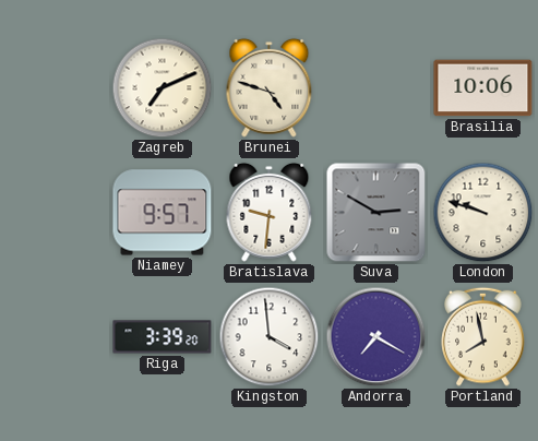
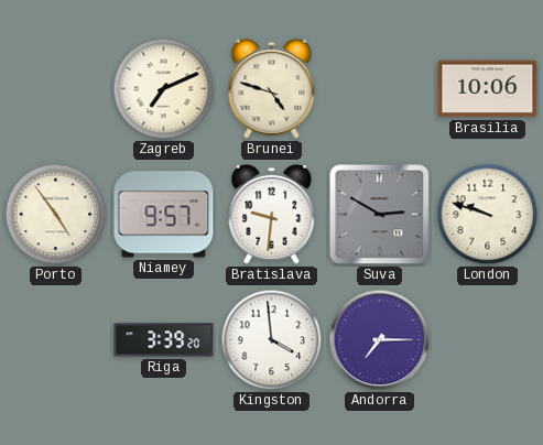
Porto: none -> 4:54
Andorra: 7:20 -> 7:15
Portland: 7:58 -> none
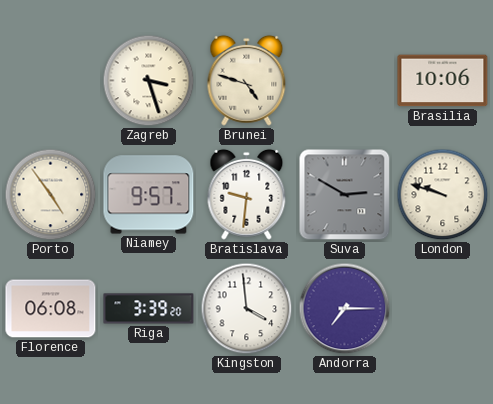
Zagreb: 7:11 -> 3:27
Florence: none -> 06:08
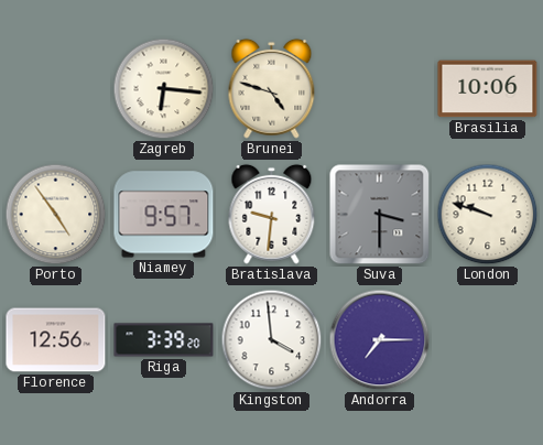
Zagreb: 3:27 -> 6:16
Suva: 2:50 -> 3:30
Florence: 06:08 -> 12:56
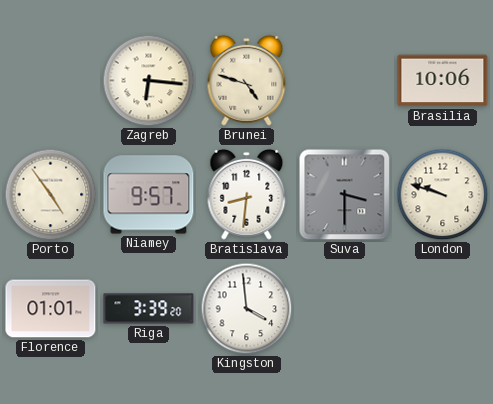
Bratislava: 9:31 -> 8:31
Florence: 12:56 -> 01:01
Andorra: 7:15 -> none
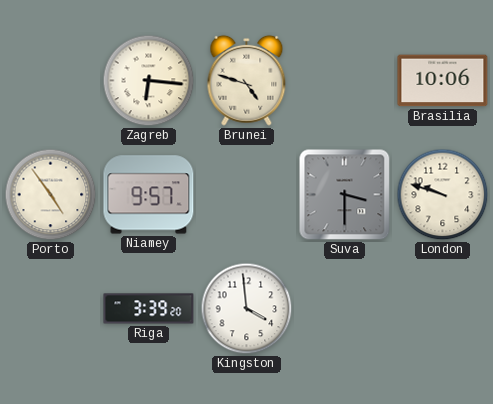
Bratislava: 8:31 -> none
Florence: 01:01 -> none
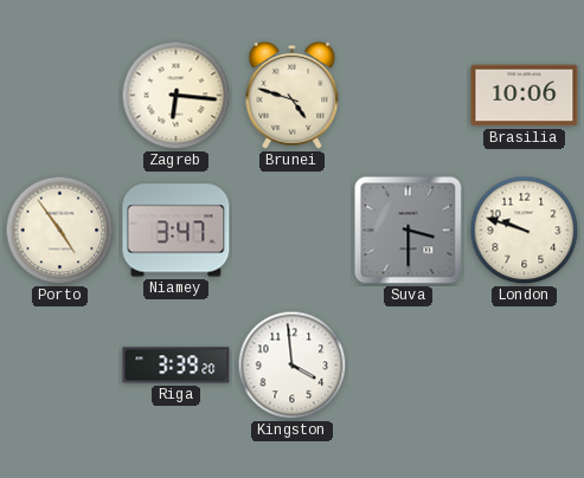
Niamey: 9:57 -> 3:47
